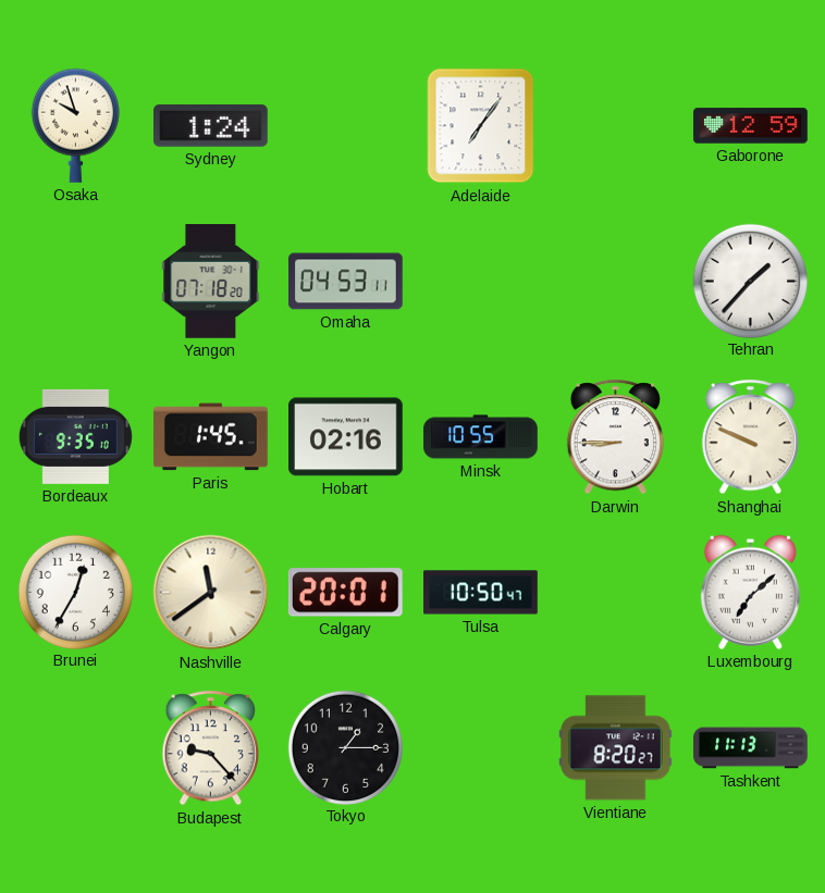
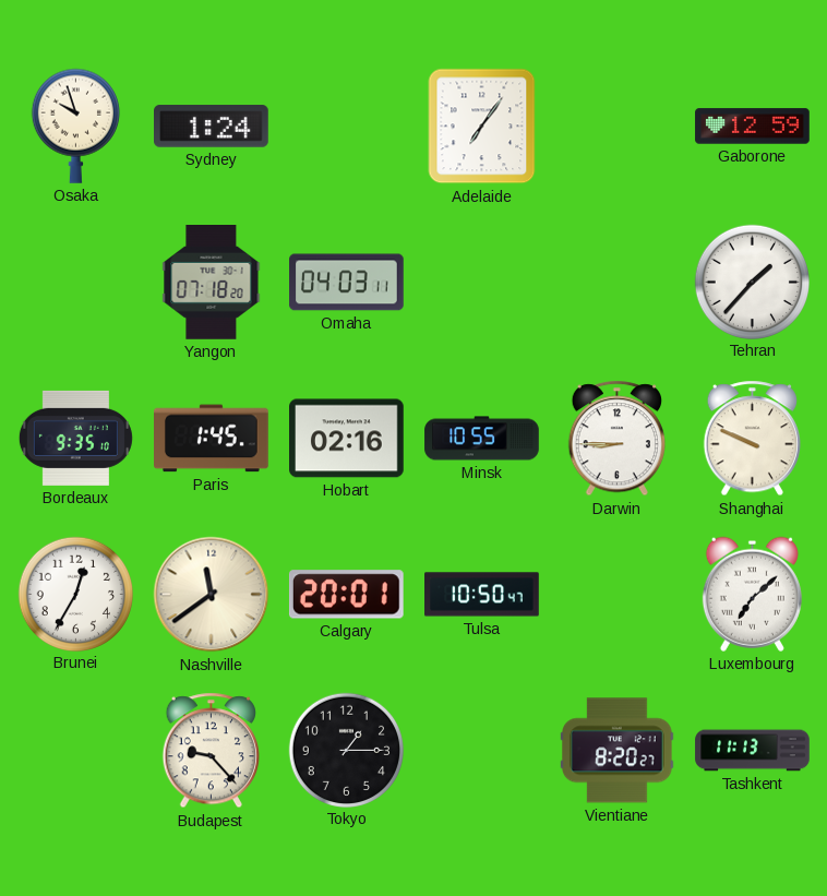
Omaha: 04:53 -> 04:03
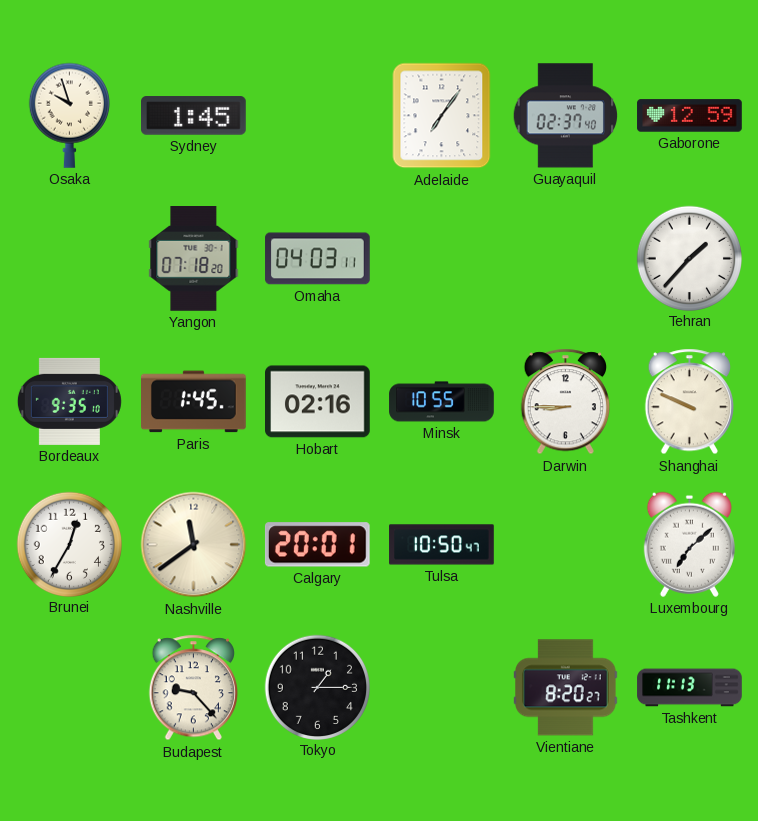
Sydney: 1:24 -> 1:45
Guayaquil: none -> 02:37
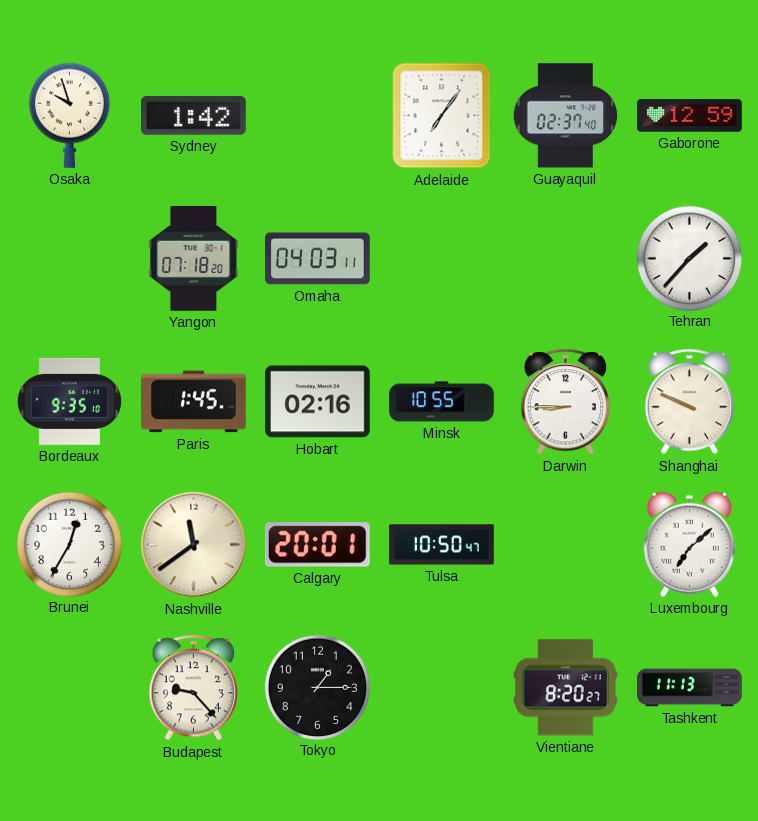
Sydney: 1:45 -> 1:42
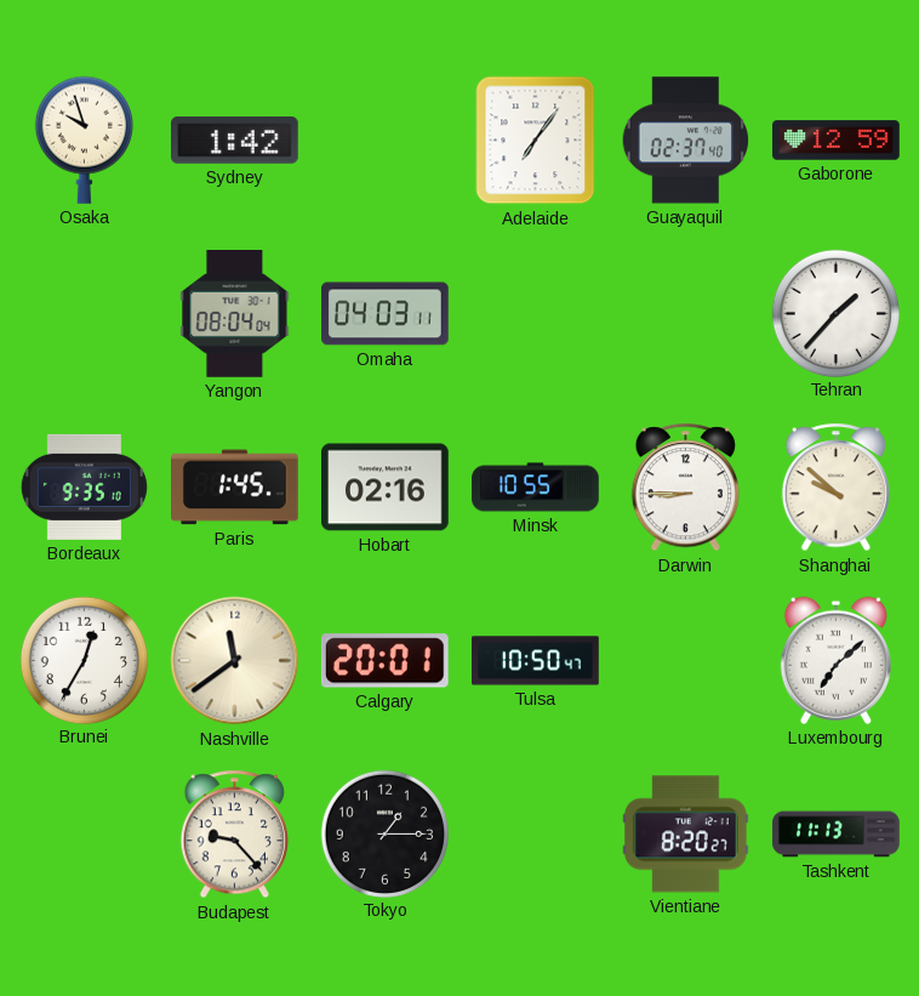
Yangon: 07:18 -> 08:04
Shanghai: 9:49 -> 9:52
